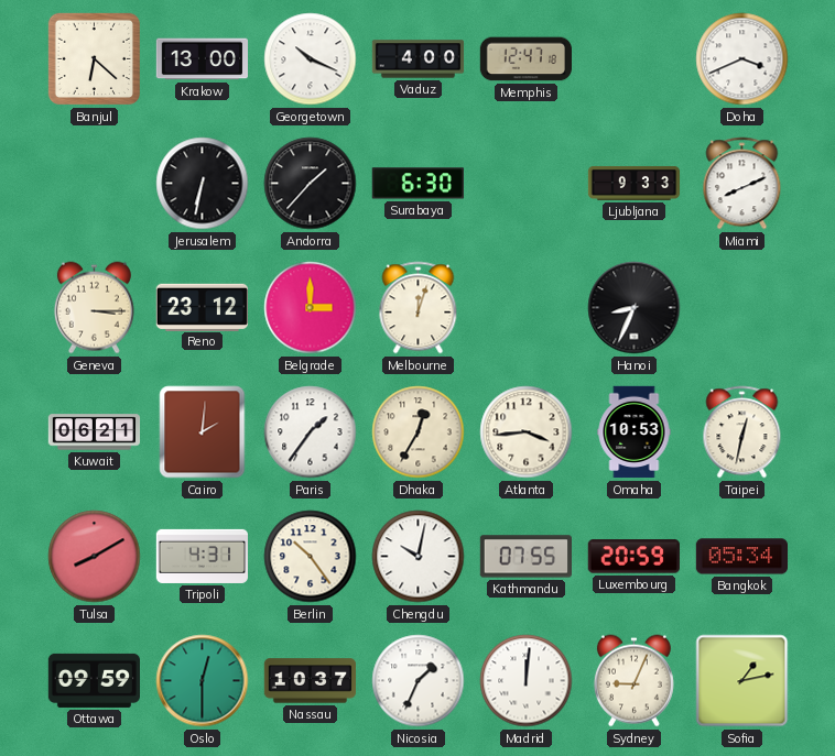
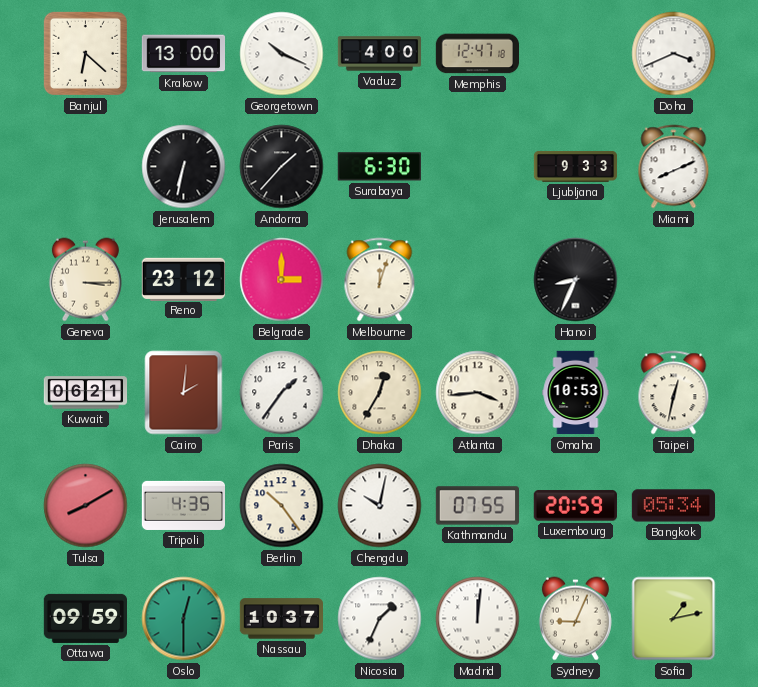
Tripoli: 4:31 -> 4:35
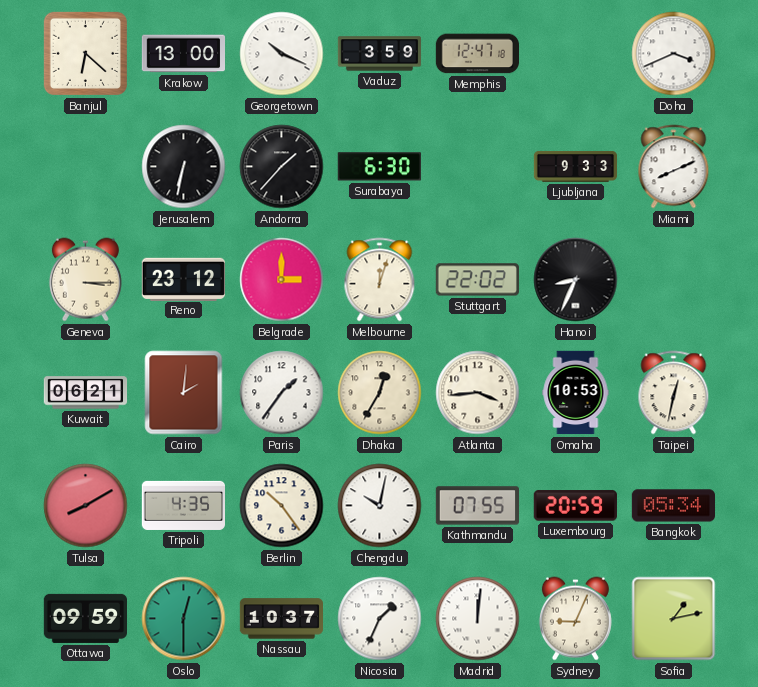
Vaduz: 4:00 -> 3:59
Stuttgart: none -> 22:02
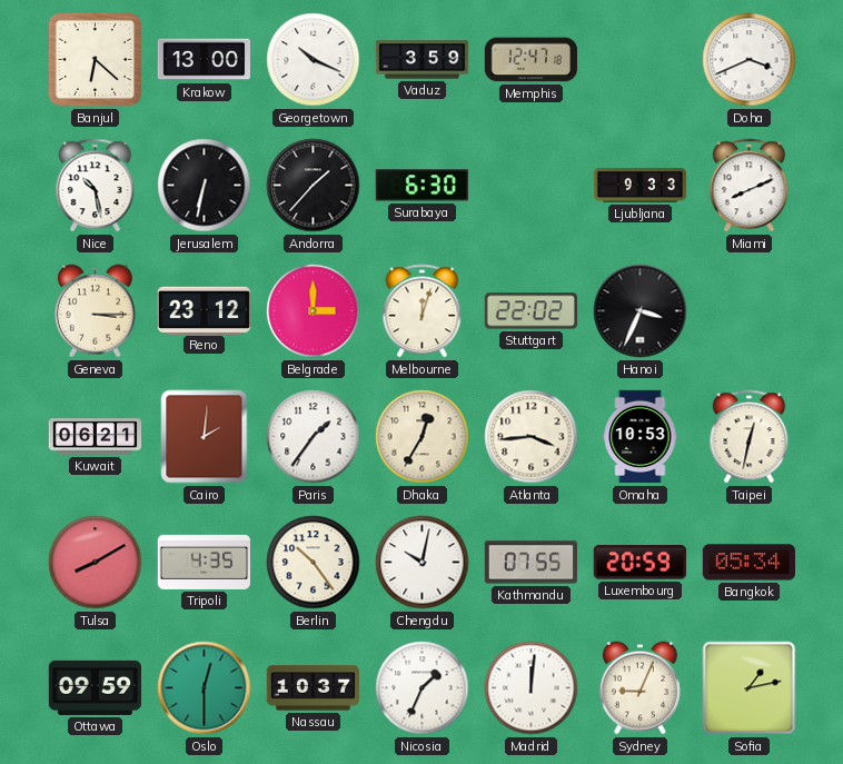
Nice: none -> 10:28
Hanoi: 8:34 -> 3:34
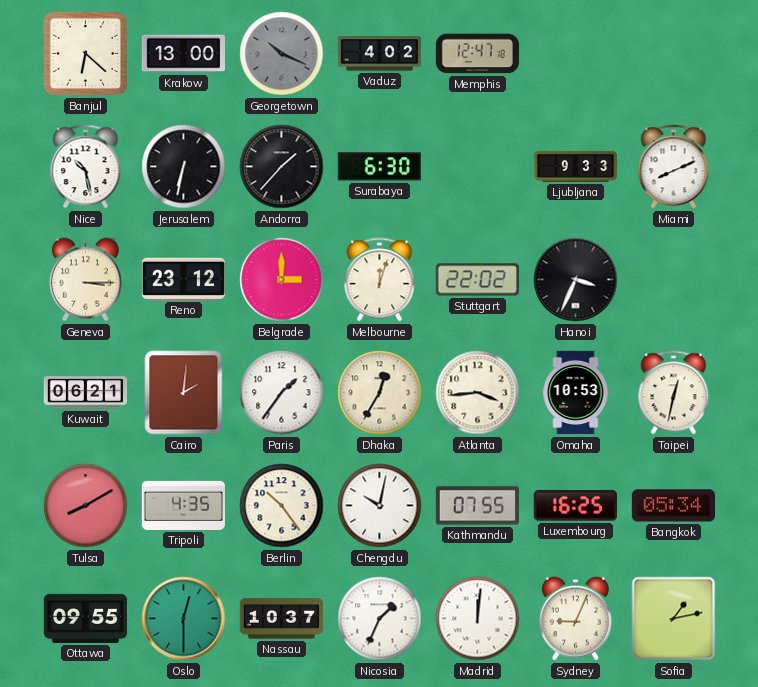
Georgetown dial: white -> grey
Vaduz: 3:59 -> 4:02
Doha: 3:41 -> none
Luxembourg: 20:59 -> 16:25
Ottawa: 09:59 -> 09:55
